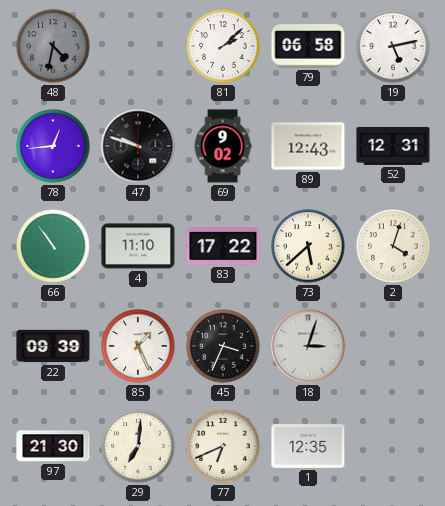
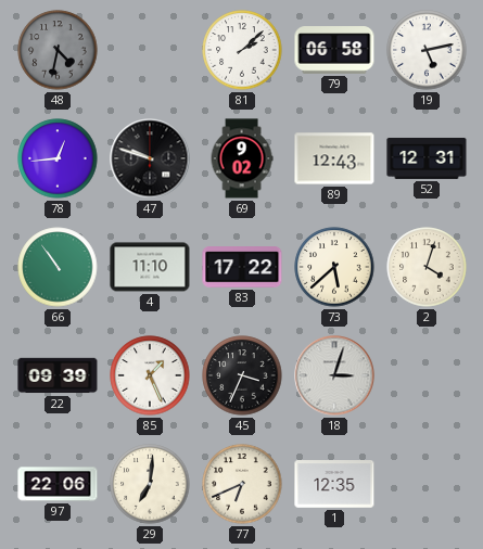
97: 21:30 -> 22:06
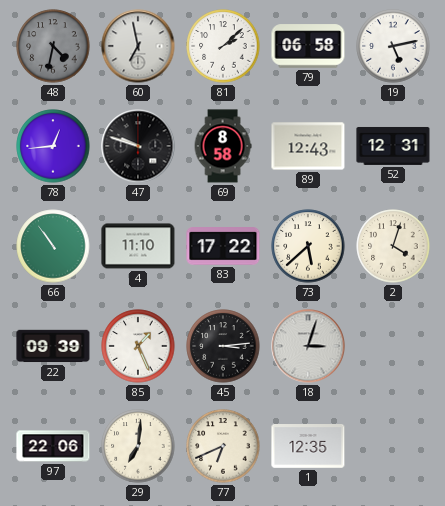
60: none -> 6:58
69: 9:02 -> 8:58
45: 3:34 -> 3:14
